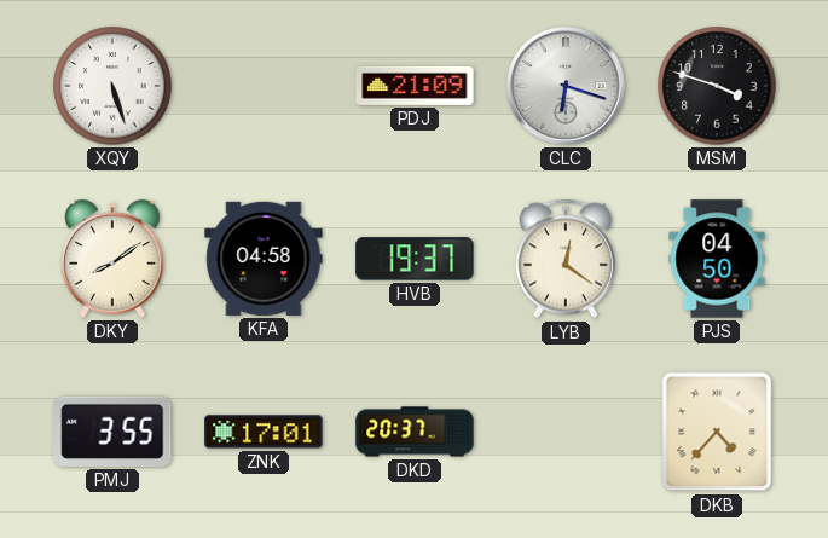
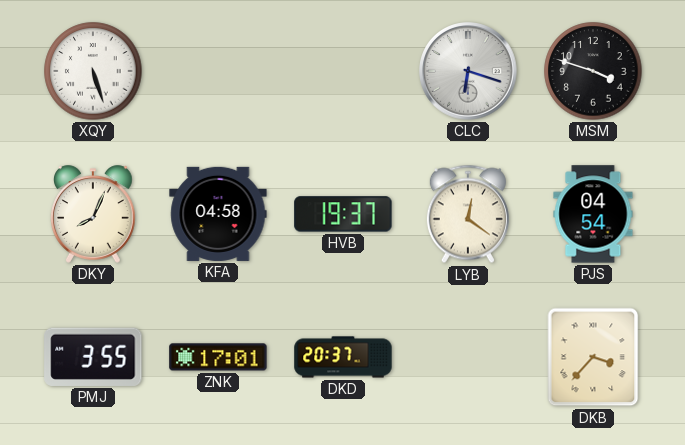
PDJ: 21:09 -> none
DKY: 8:09 -> 8:04
PJS: 04:50 -> 04:54
DKB: 4:37 -> 3:37
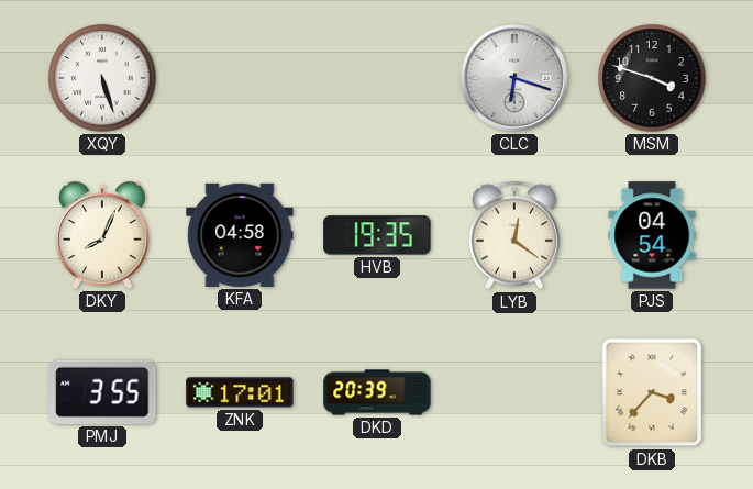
HVB: 19:37 -> 19:35
DKD: 20:37 -> 20:39
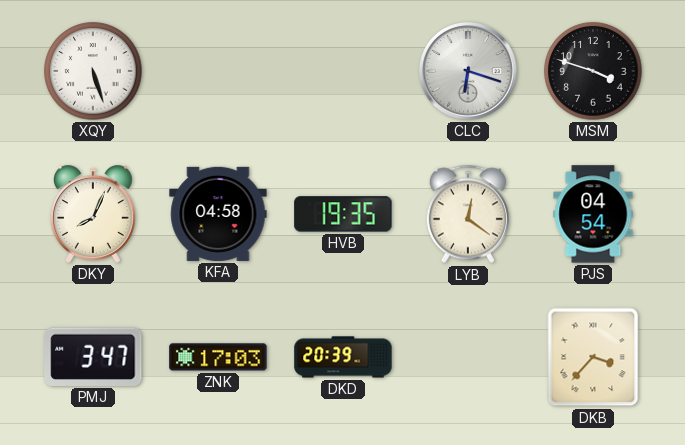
PMJ: 3:55 -> 3:47
ZNK: 17:01 -> 17:03
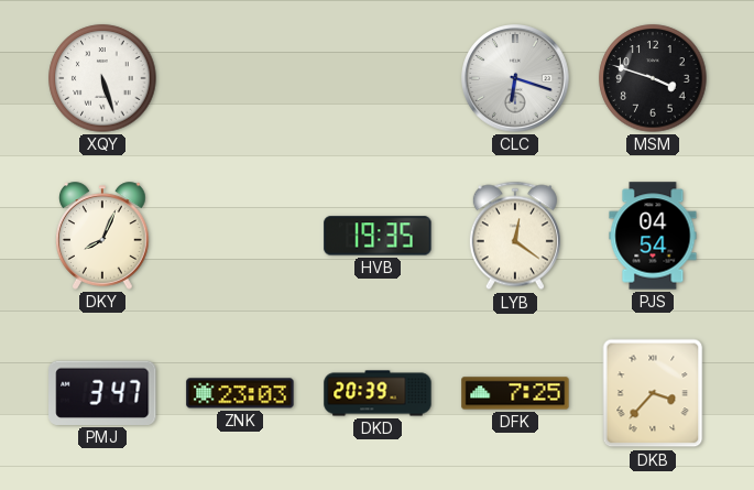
KFA: 04:58 -> none
ZNK: 17:03 -> 23:03
DFK: none -> 7:25
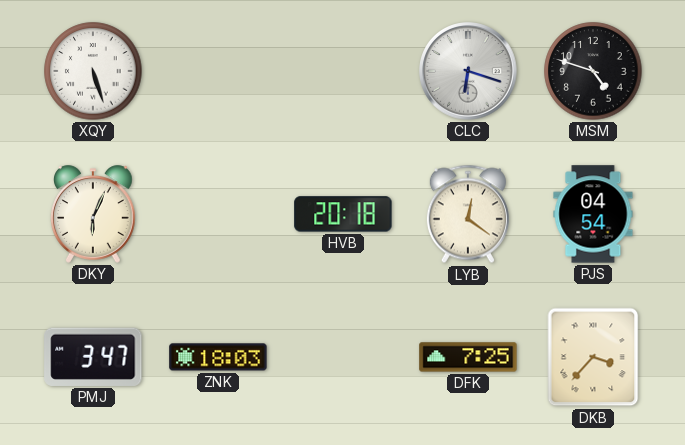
MSM: 3:48 -> 4:48
DKY: 8:04 -> 6:04
HVB: 19:35 -> 20:18
ZNK: 23:03 -> 18:03
DKD: 20:39 -> none
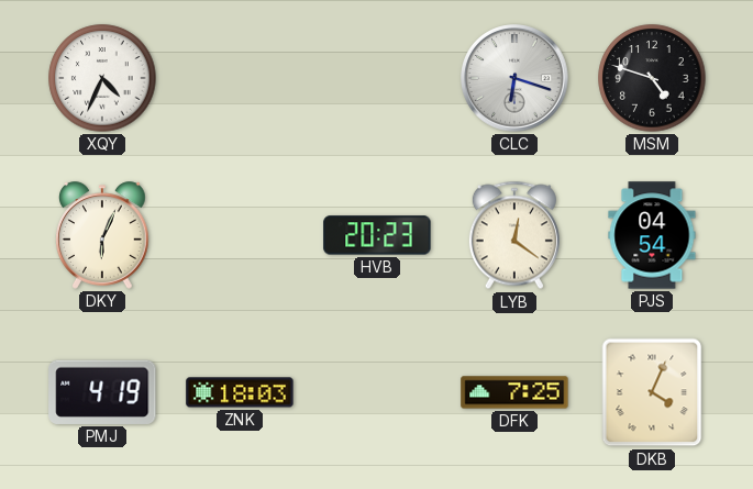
XQY: 5:27 -> 4:34
HVB: 20:18 -> 20:23
PMJ: 3:47 -> 4:19
DKB: 3:37 -> 4:04
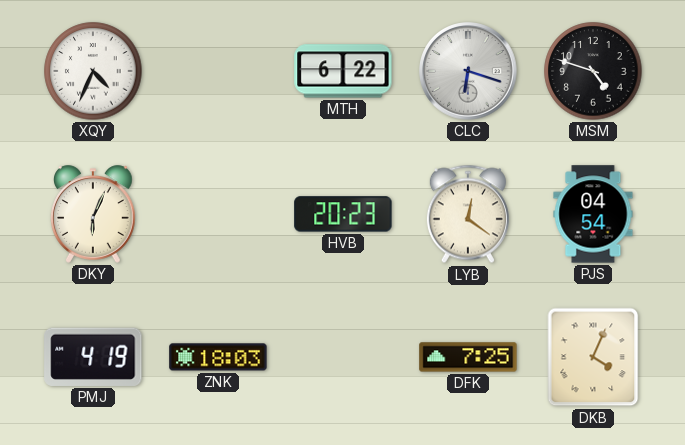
MTH: none -> 6:22
